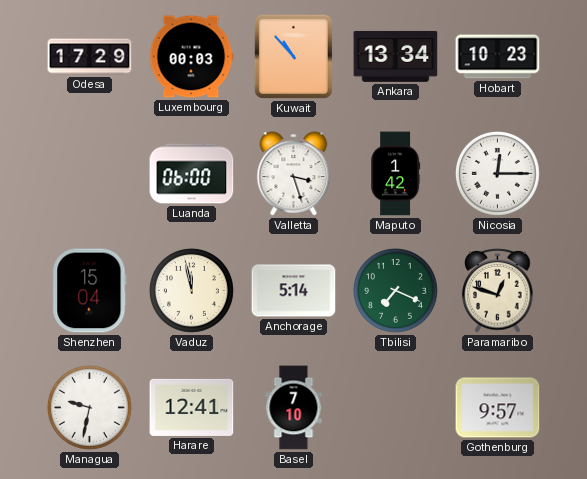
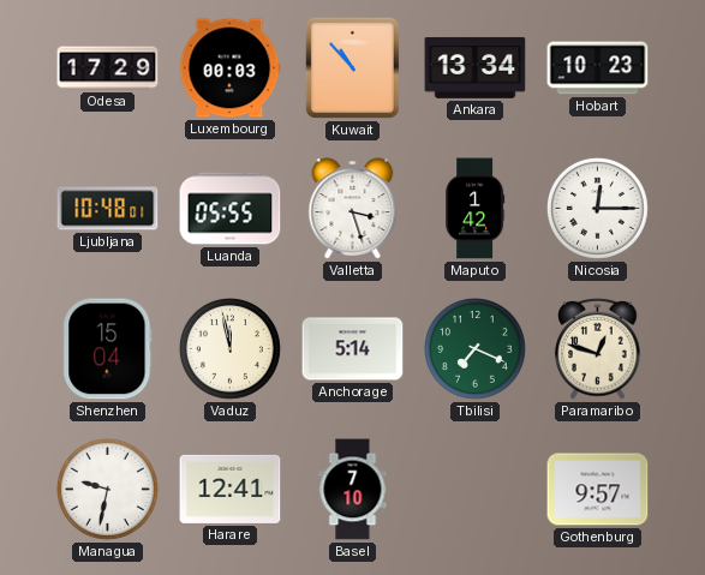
Ljubljana: none -> 10:48
Luanda: 06:00 -> 05:55
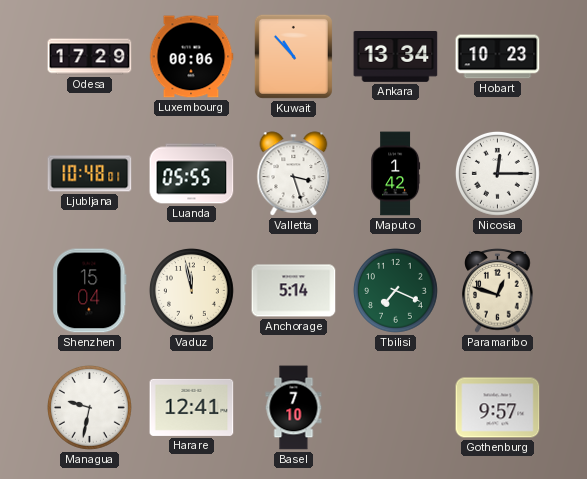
Luxembourg: 00:03 -> 00:06
